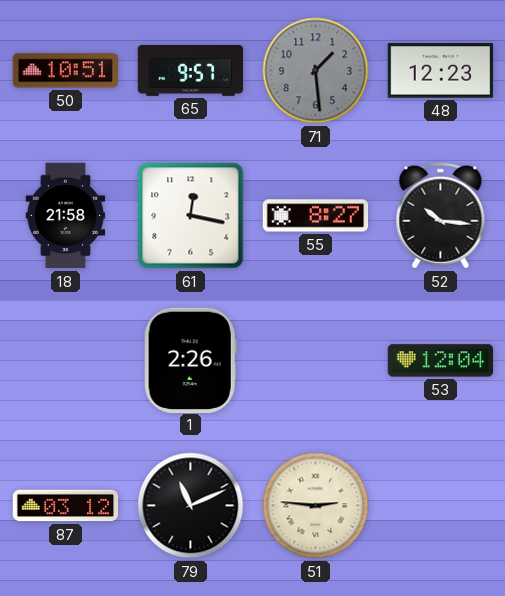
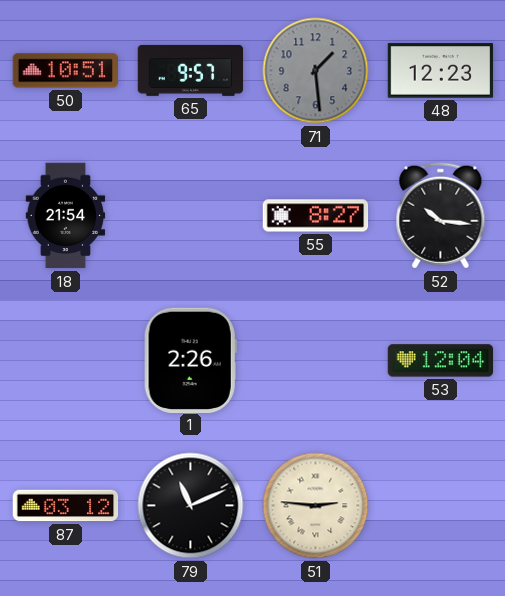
18: 21:58 -> 21:54
61: 12:17 -> none
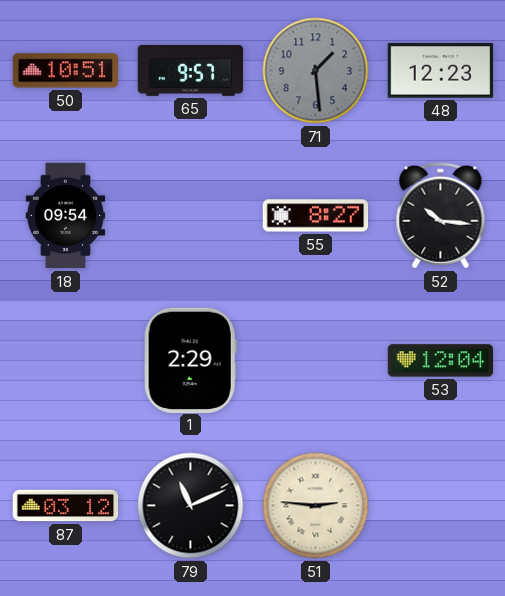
18: 21:54 -> 09:54
1: 2:26 -> 2:29
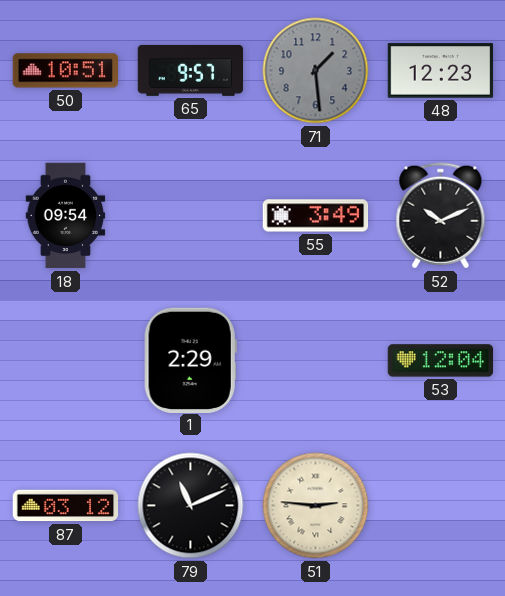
55: 8:27 -> 3:49
52: 10:16 -> 10:11
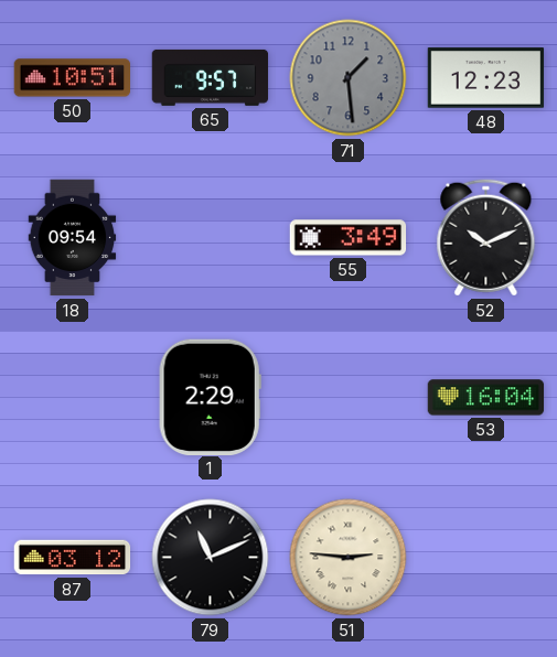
53: 12:04 -> 16:04
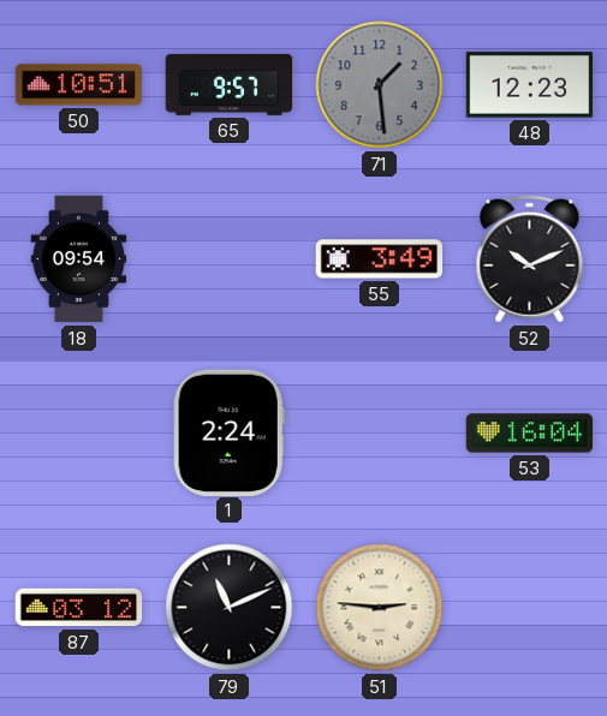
1: 2:29 -> 2:24
